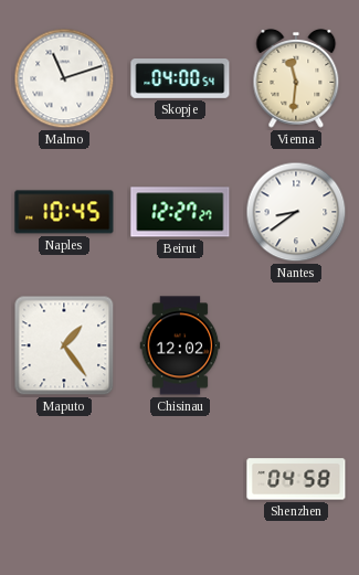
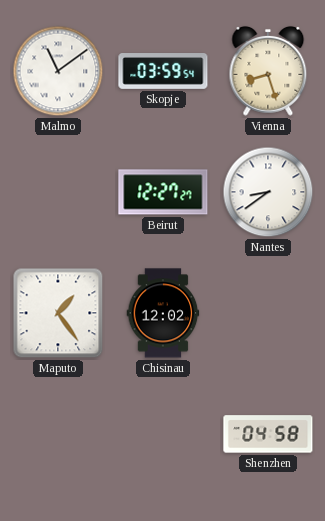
Malmo: 11:12 -> 11:09
Skopje: 04:00 -> 03:59
Vienna: 11:31 -> 8:27
Naples: 10:45 -> none
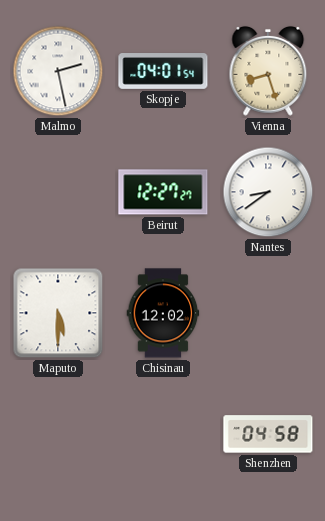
Malmo: 11:09 -> 2:28
Skopje: 03:59 -> 04:01
Maputo: 1:24 -> 5:30
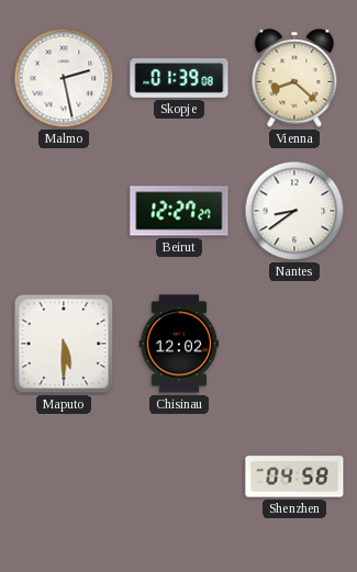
Skopje: 04:01 -> 01:39
Vienna: 8:27 -> 8:22
